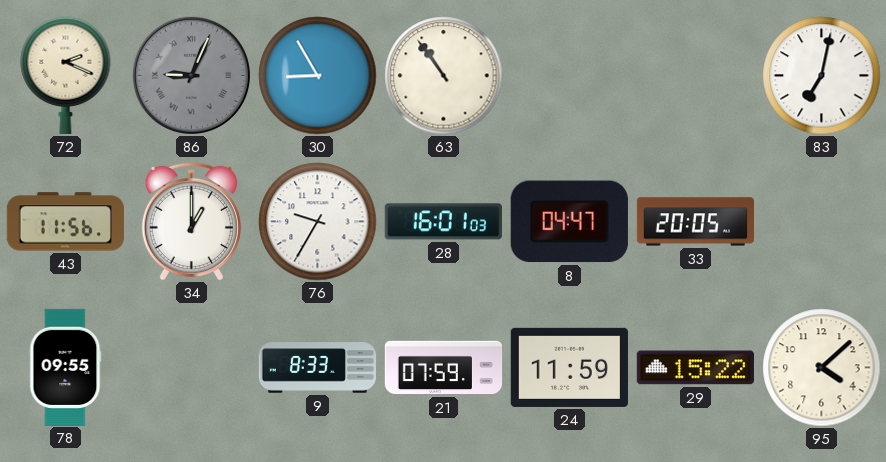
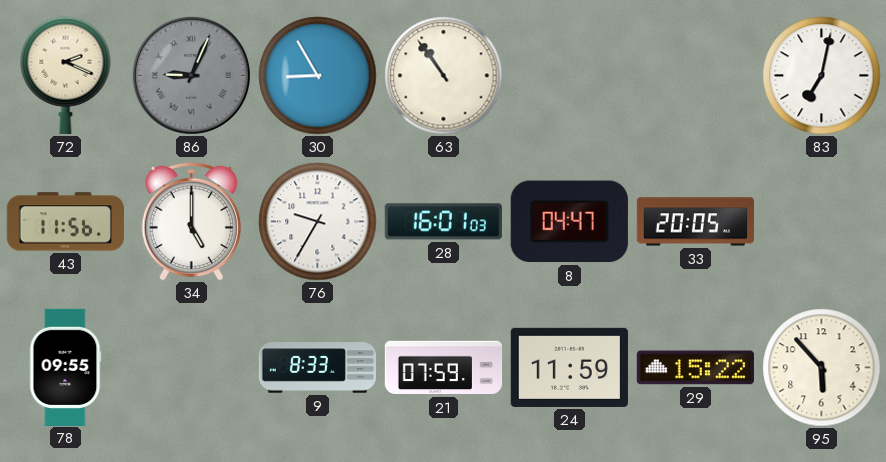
34: 1:00 -> 5:00
95: 4:08 -> 5:53
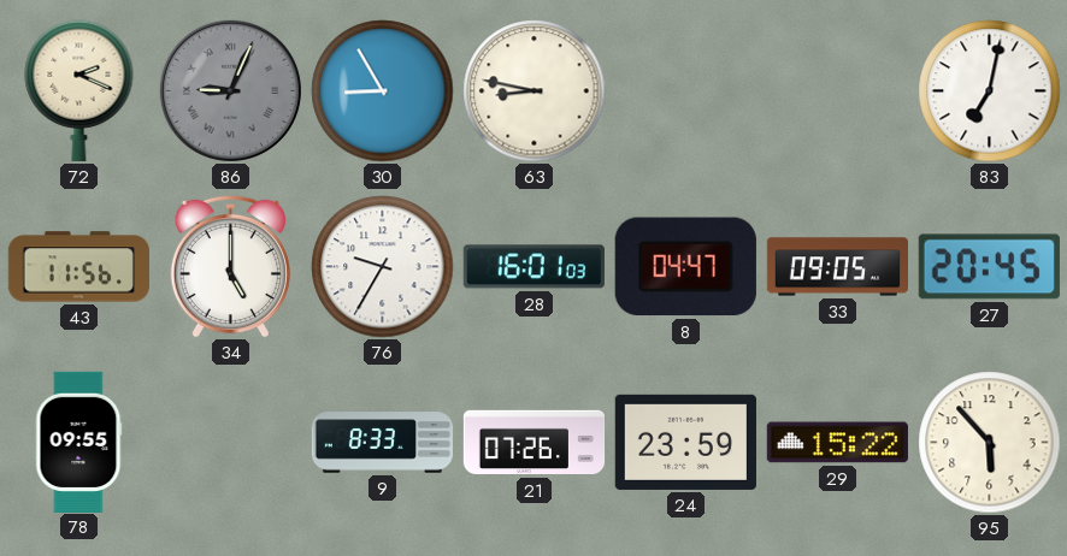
63: 10:54 -> 8:47
33: 20:05 -> 09:05
27: none -> 20:45
21: 07:59 -> 07:26
24: 11:59 -> 23:59
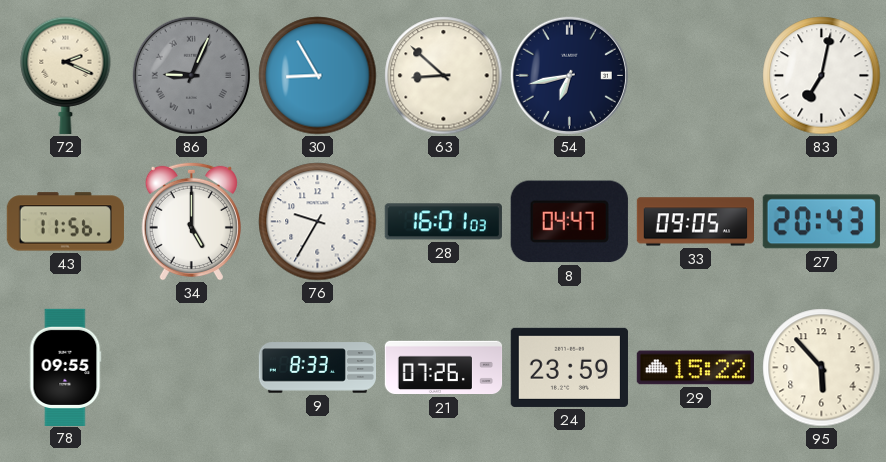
63: 8:47 -> 8:52
54: none -> 6:43
27: 20:45 -> 20:43
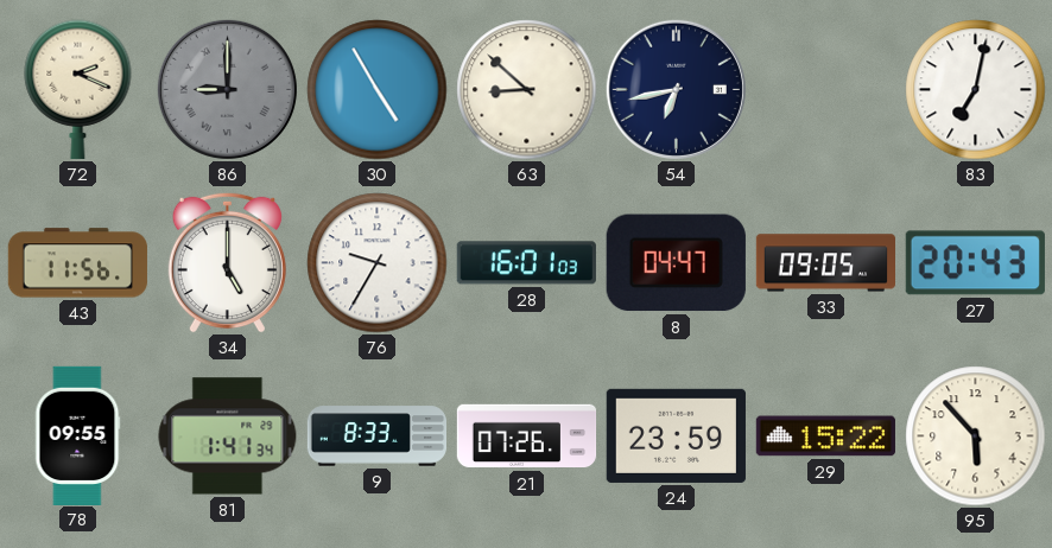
86: 9:04 -> 9:00
30: 8:55 -> 4:55
81: none -> 1:41
